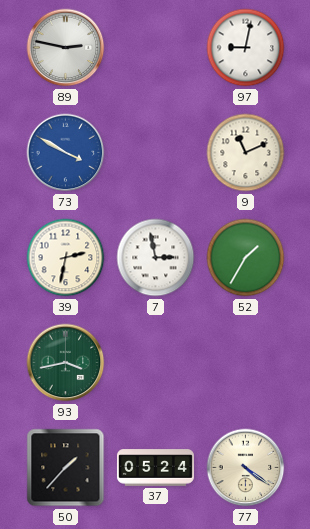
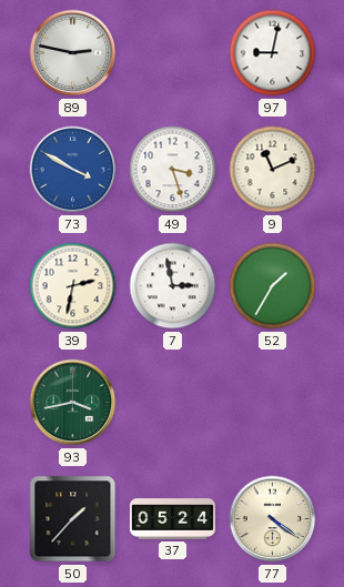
49: none -> 3:27
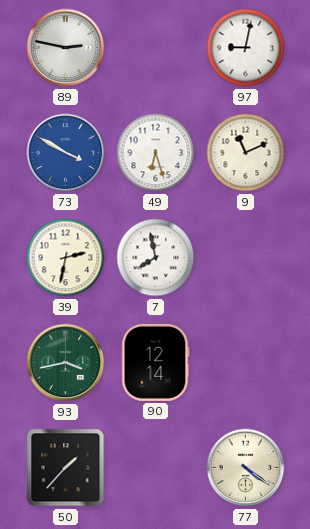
49: 3:27 -> 6:27
7: 2:58 -> 7:58
52: 1:35 -> none
90: none -> 12:14
37: 05:24 -> none
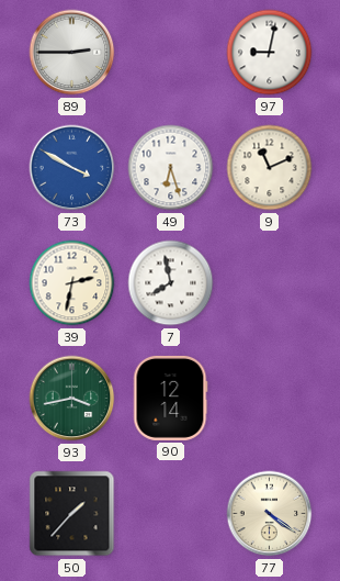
89: 2:47 -> 2:45
